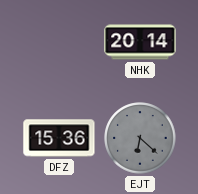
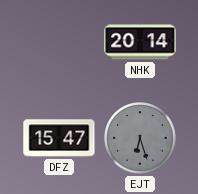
DFZ: 15:36 -> 15:47
EJT: 6:22 -> 6:27
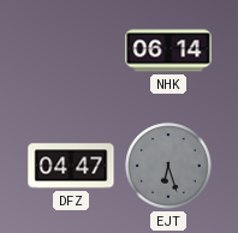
NHK: 20:14 -> 06:14
DFZ: 15:47 -> 04:47
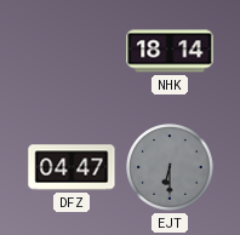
NHK: 06:14 -> 18:14
EJT: 6:27 -> 6:30
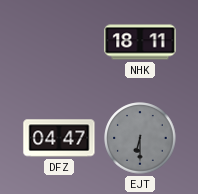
NHK: 18:14 -> 18:11
